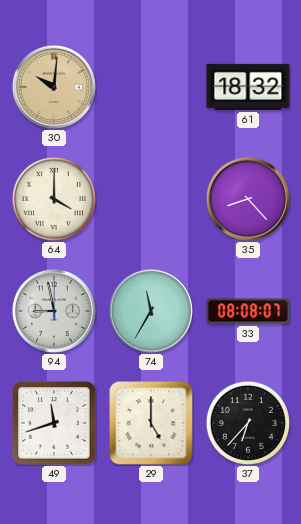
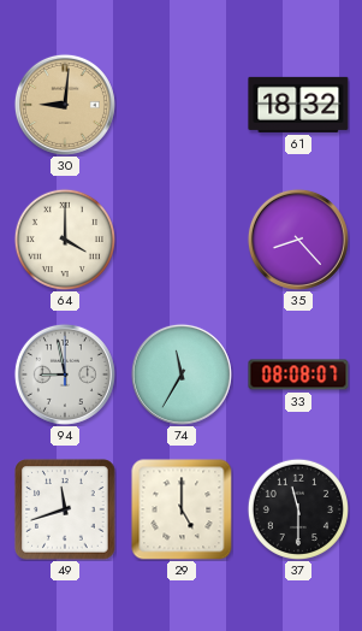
30: 10:01 -> 9:01
37: 6:37 -> 11:30
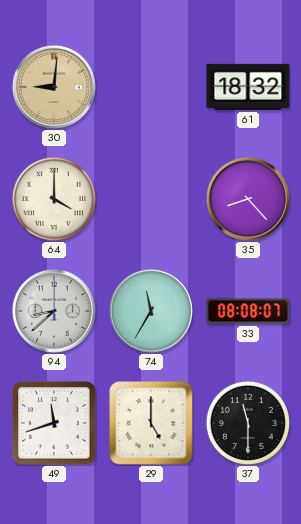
94: 8:58 -> 8:38
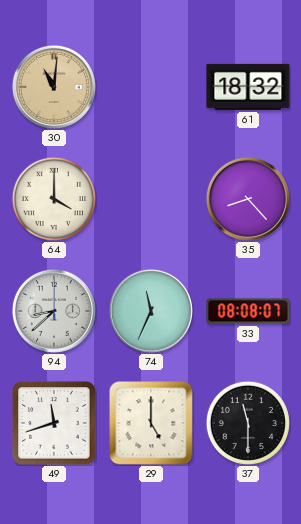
30: 9:01 -> 11:01
74: 11:35 -> 11:34
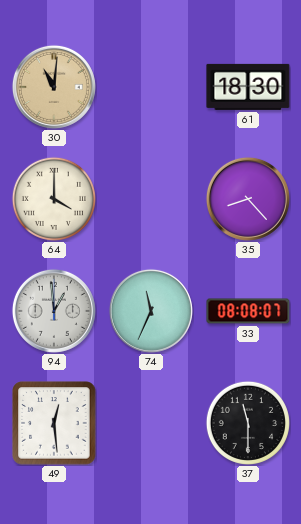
61: 18:32 -> 18:30
94: 8:38 -> 12:59
49: 11:42 -> 12:29
29: 5:00 -> none
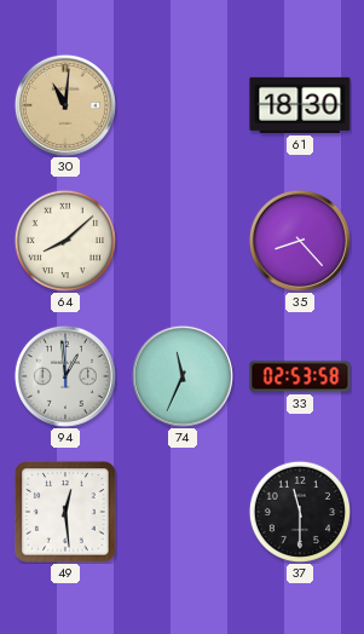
64: 4:00 -> 8:08
33: 08:08 -> 02:53
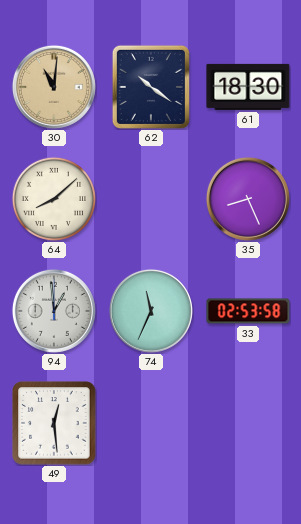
62: none -> 10:21
35: 8:23 -> 8:26
37: 11:30 -> none
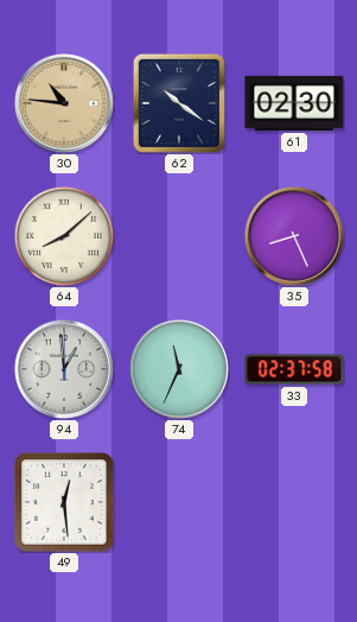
30: 11:01 -> 10:46
61: 18:30 -> 02:30
33: 02:53 -> 02:37
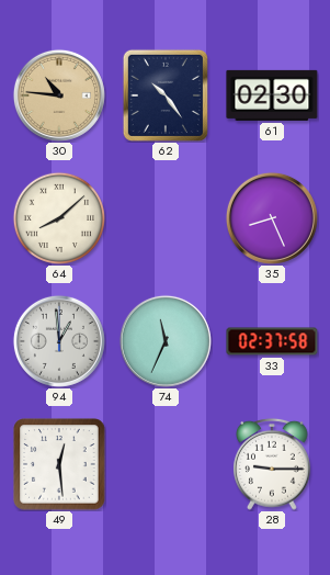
62: 10:21 -> 10:24
28: none -> 9:15
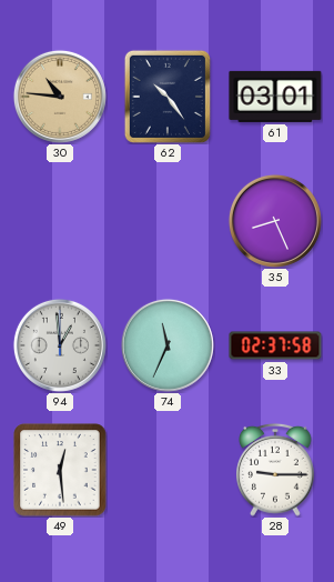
61: 02:30 -> 03:01
64: 8:08 -> none
